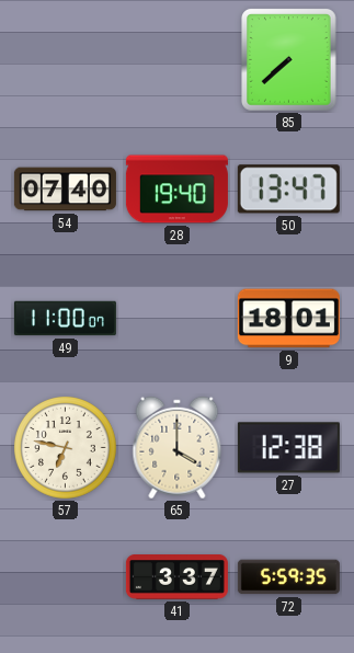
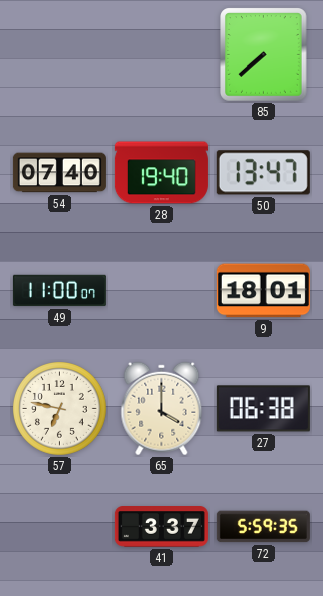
27: 12:38 -> 06:38
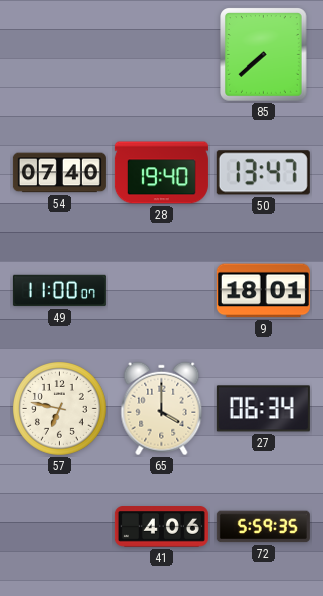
27: 06:38 -> 06:34
41: 3:37 -> 4:06
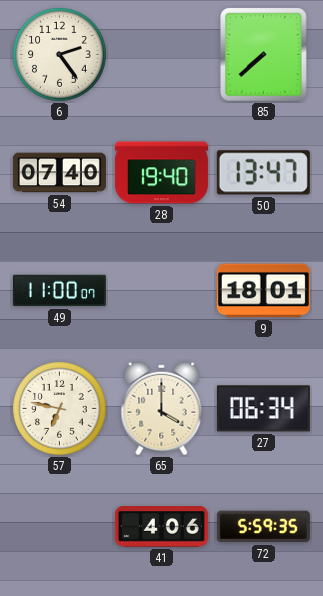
6: none -> 2:24
